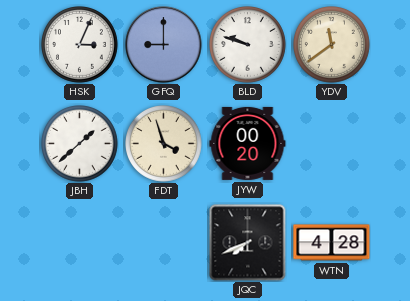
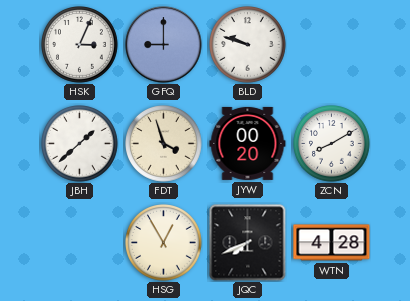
YDV: 11:39 -> none
ZCN: none -> 8:10
HSG: none -> 12:55
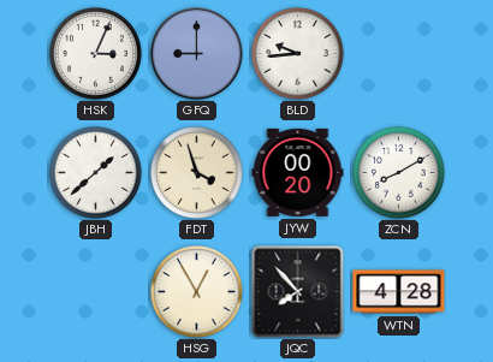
BLD: 9:48 -> 9:44
JQC: 7:41 -> 7:53
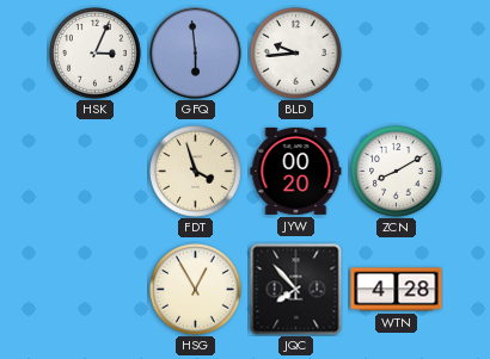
GFQ: 9:00 -> 5:59
JBH: 1:38 -> none
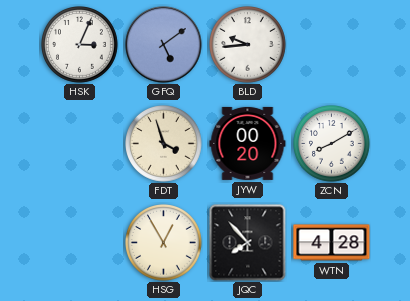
GFQ: 5:59 -> 5:09
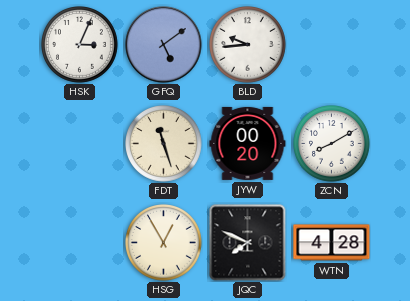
FDT: 3:57 -> 11:27
JQC: 7:53 -> 7:49
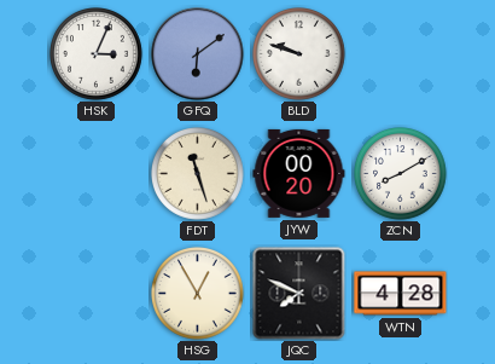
GFQ: 5:09 -> 6:09
BLD: 9:44 -> 9:48
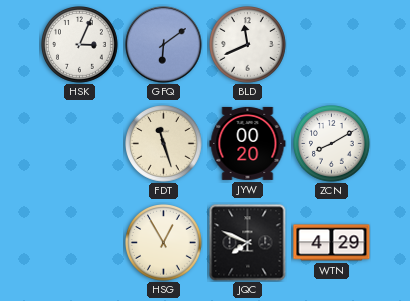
BLD: 9:48 -> 11:41
WTN: 4:28 -> 4:29
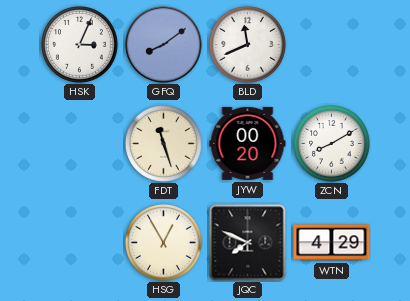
GFQ: 6:09 -> 8:09
